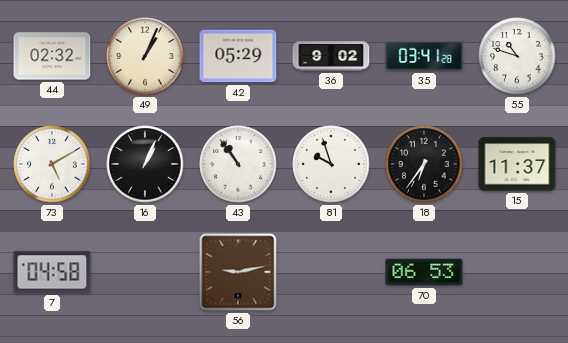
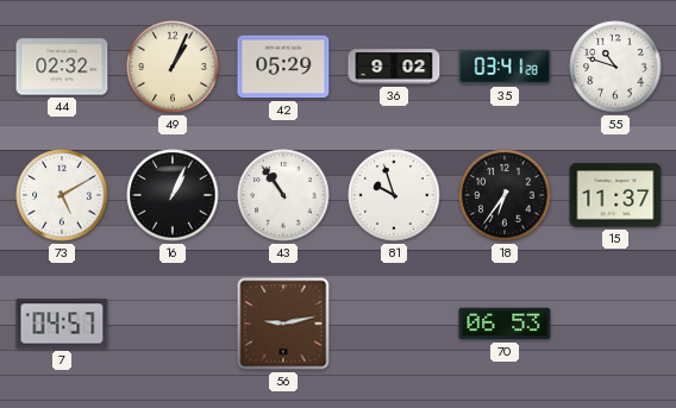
7: 04:58 -> 04:57
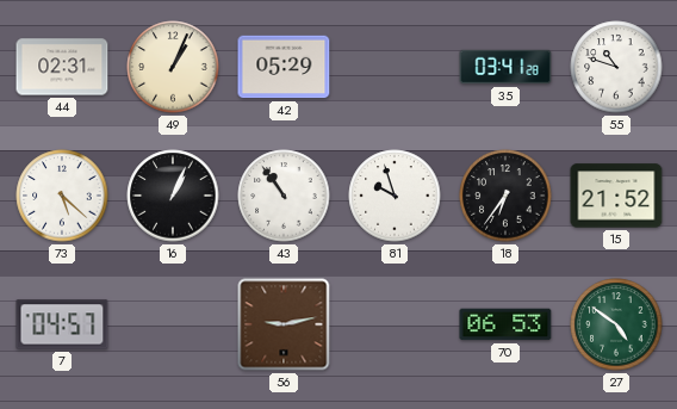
44: 02:32 -> 02:31
36: 9:02 -> none
73: 5:10 -> 5:22
15: 11:37 -> 21:52
27: none -> 4:51
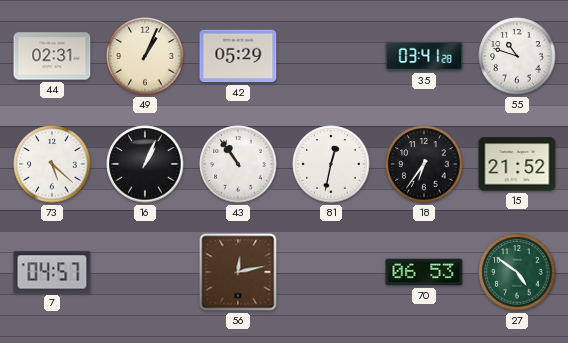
81: 9:57 -> 12:32
56: 9:13 -> 12:13
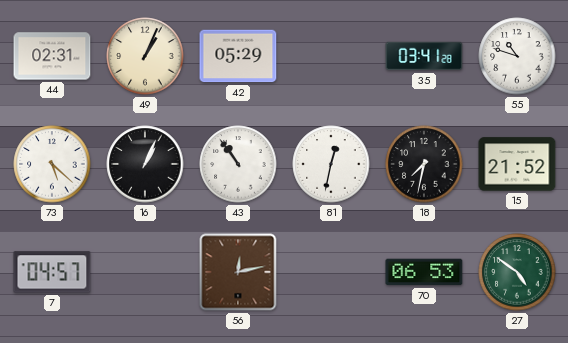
18: 6:36 -> 7:32
